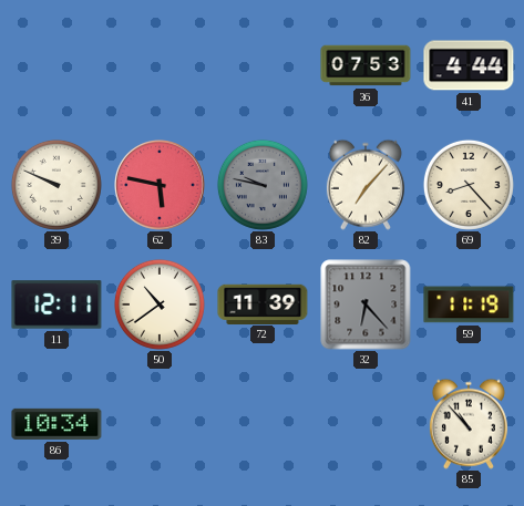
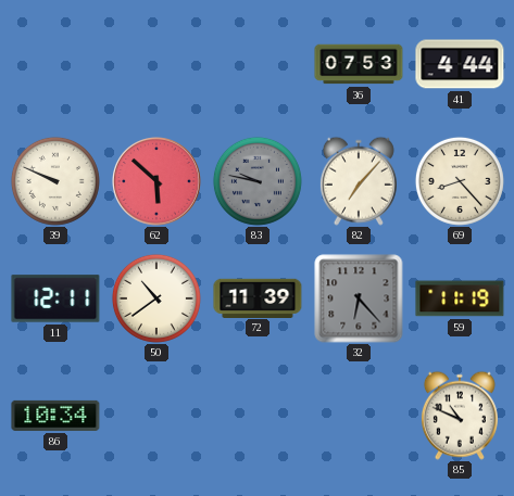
62: 5:47 -> 5:52
85: 10:53 -> 10:49
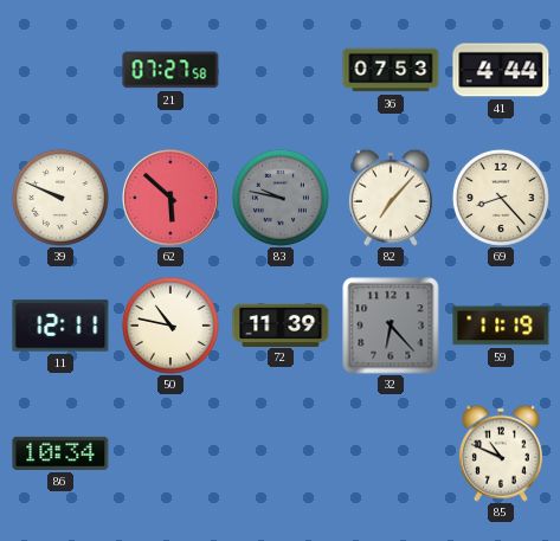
21: none -> 07:27
50: 10:39 -> 10:47
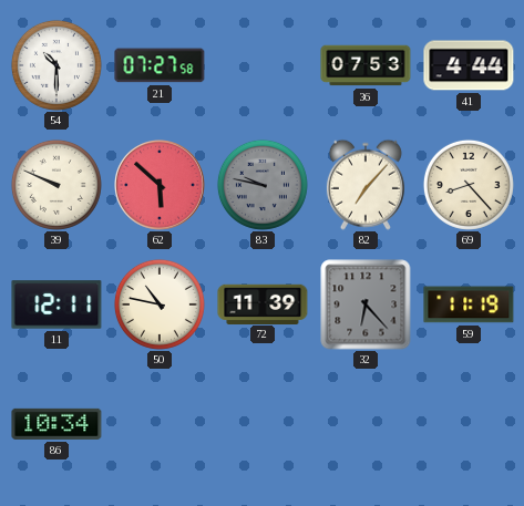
54: none -> 10:30
85: 10:49 -> none
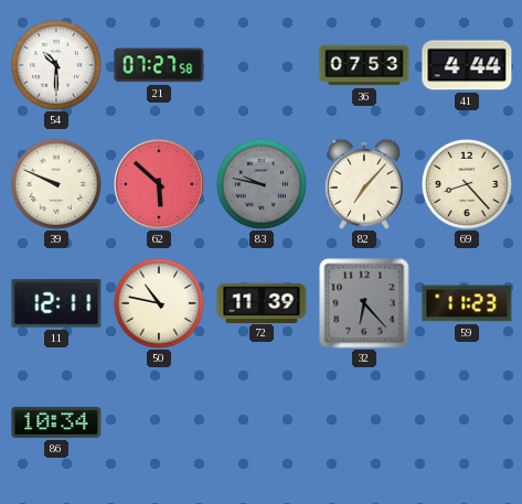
59: 11:19 -> 11:23
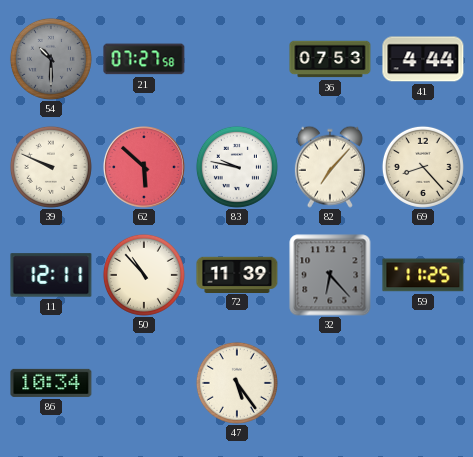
54 dial: white -> grey
83 dial: grey -> white
50: 10:47 -> 10:53
59: 11:23 -> 11:25
47: none -> 5:24
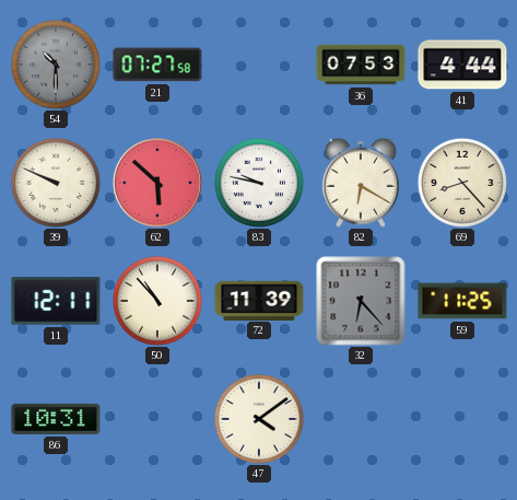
82: 7:07 -> 6:20
86: 10:34 -> 10:31
47: 5:24 -> 4:09
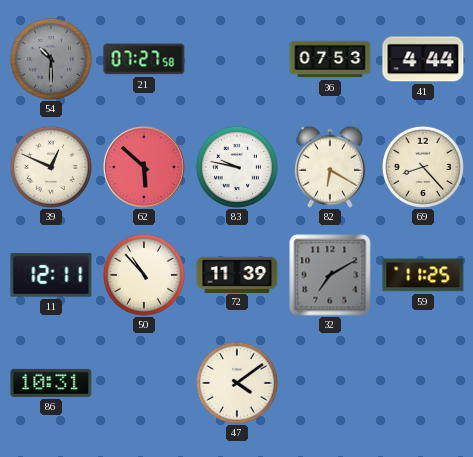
39: 9:49 -> 12:49
32: 6:23 -> 7:10
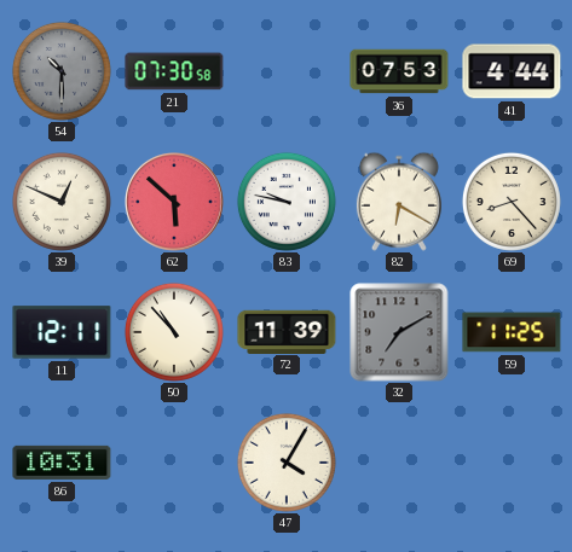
21: 07:27 -> 07:30
47: 4:09 -> 4:05
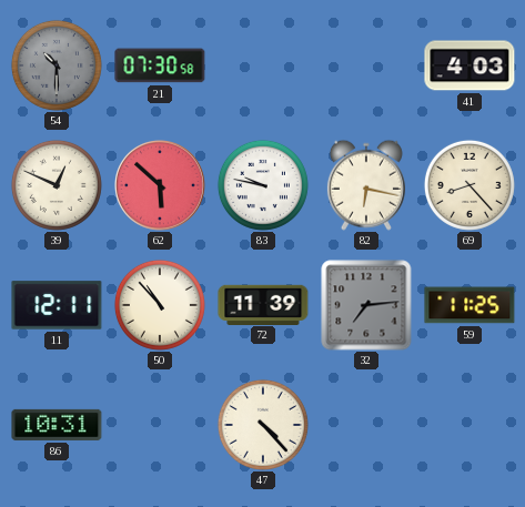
36: 07:53 -> none
41: 4:44 -> 4:03
82: 6:20 -> 6:17
32: 7:10 -> 7:14
47: 4:05 -> 4:23
